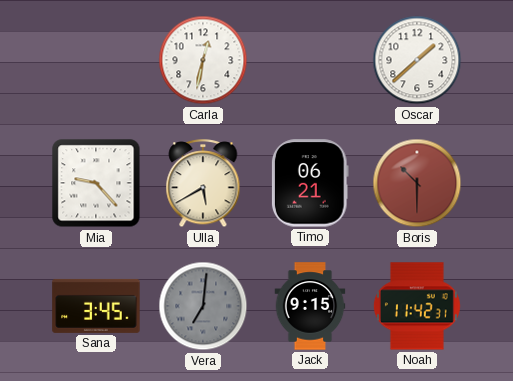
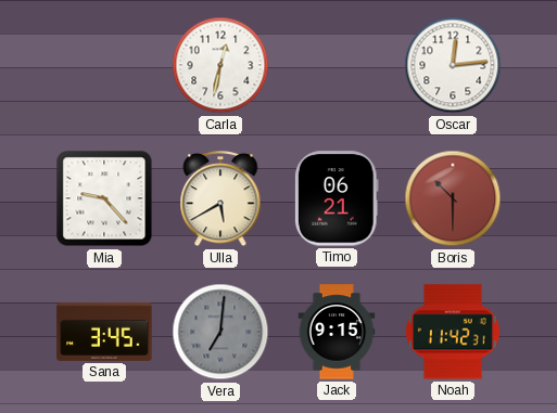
Oscar: 1:38 -> 12:14
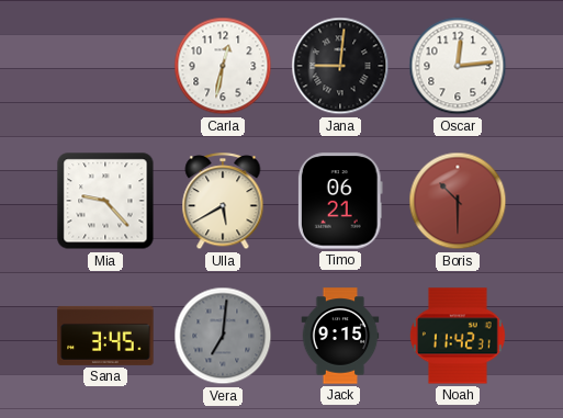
Jana: none -> 9:01
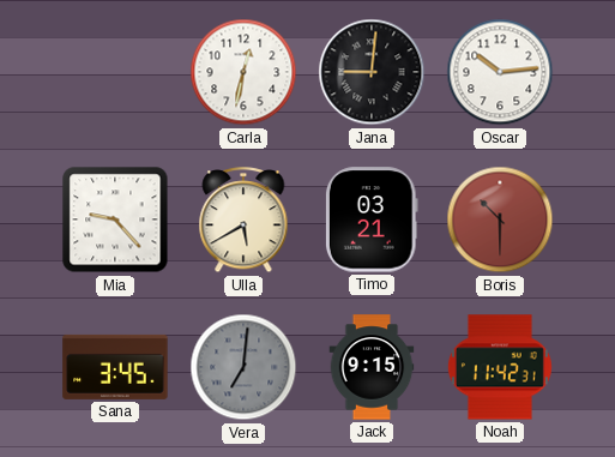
Oscar: 12:14 -> 10:14
Timo: 06:21 -> 03:21
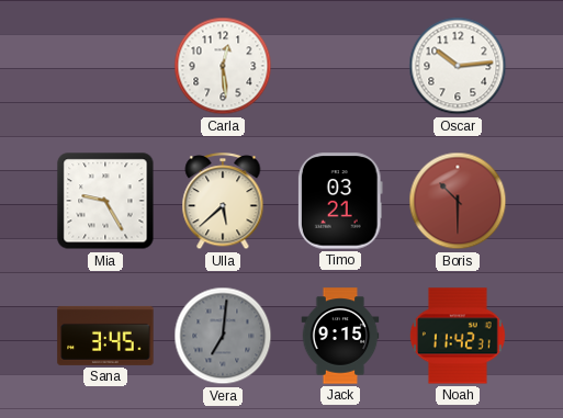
Carla: 12:32 -> 12:29
Jana: 9:01 -> none
Mia: 9:23 -> 9:25
Ulla: 5:40 -> 5:38
